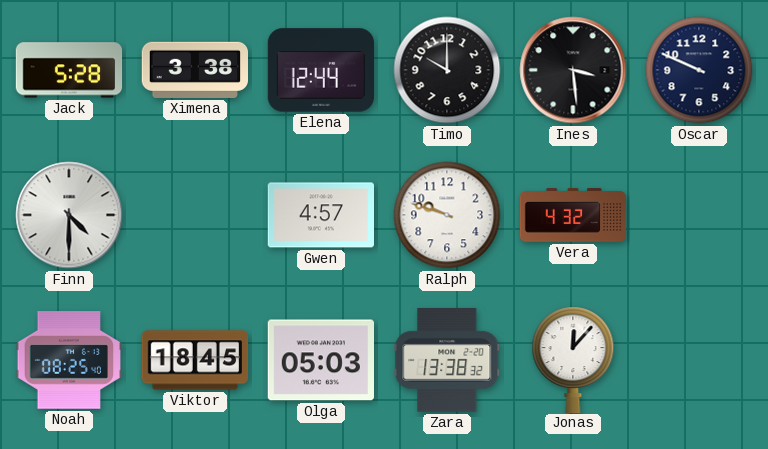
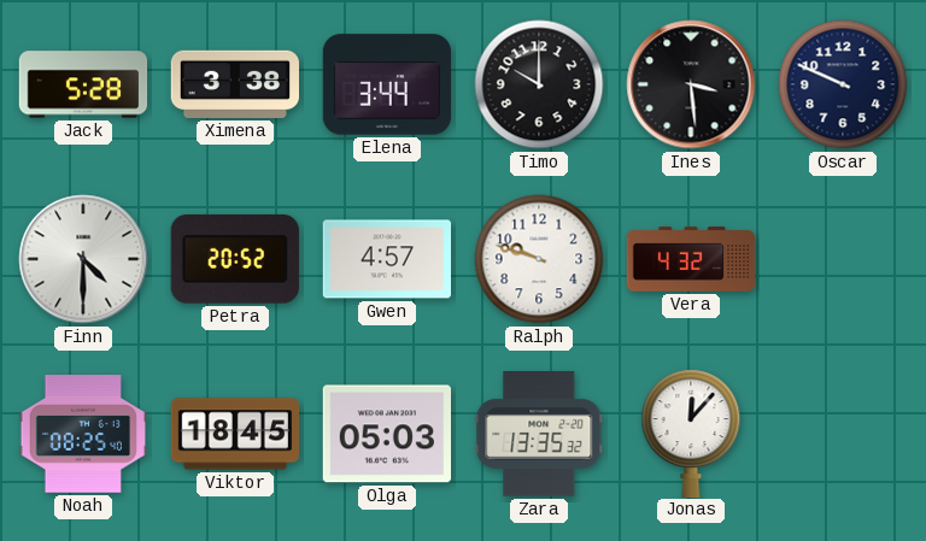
Elena: 12:44 -> 3:44
Petra: none -> 20:52
Zara: 13:38 -> 13:35
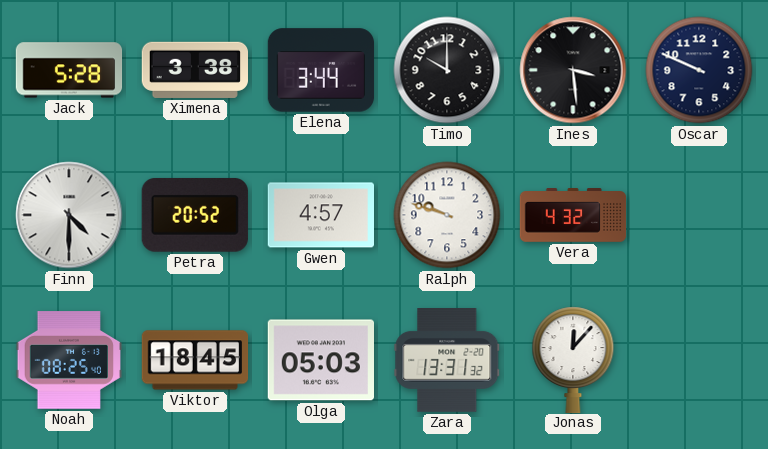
Zara: 13:35 -> 13:31
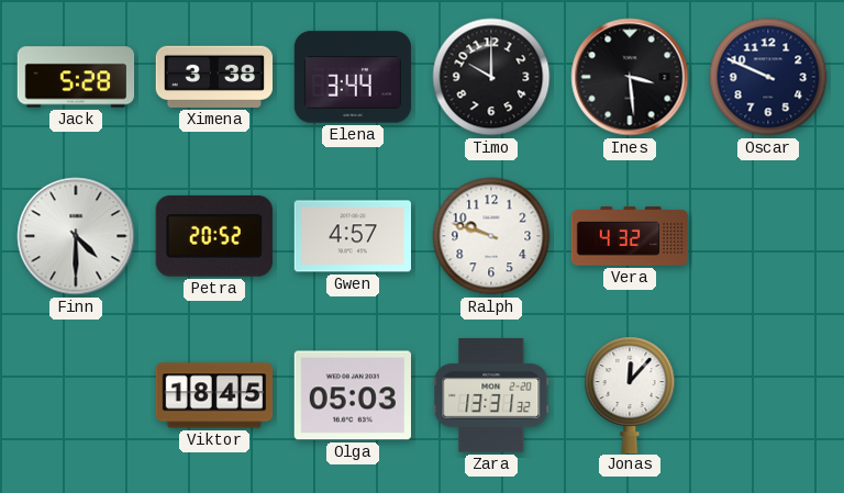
Noah: 08:25 -> none
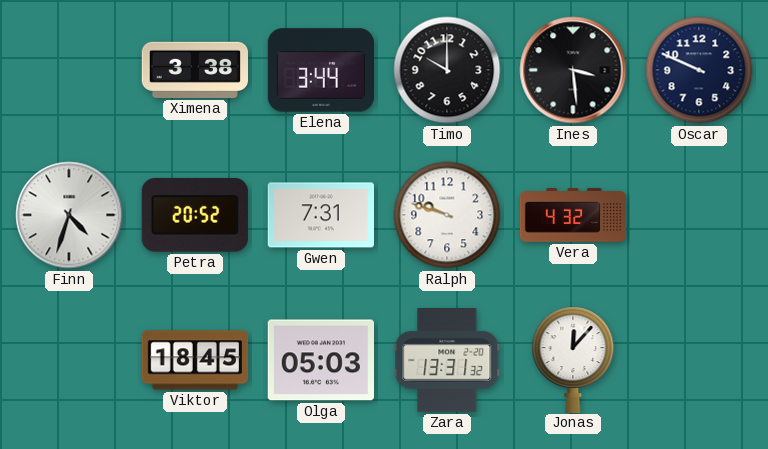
Jack: 5:28 -> none
Finn: 4:30 -> 4:33
Gwen: 4:57 -> 7:31
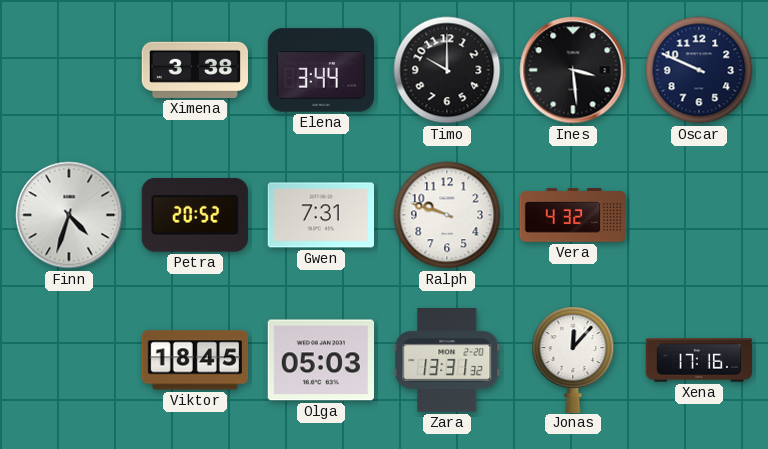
Xena: none -> 17:16
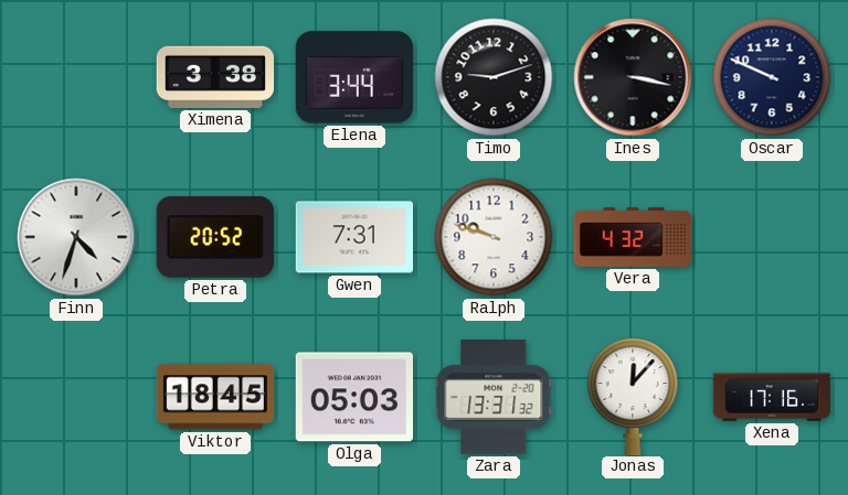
Timo: 10:00 -> 9:12
Ines: 3:29 -> 3:17
